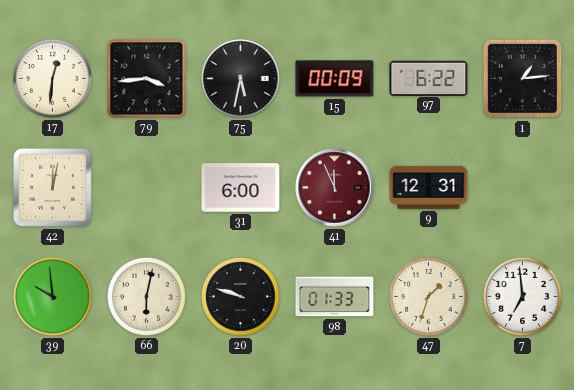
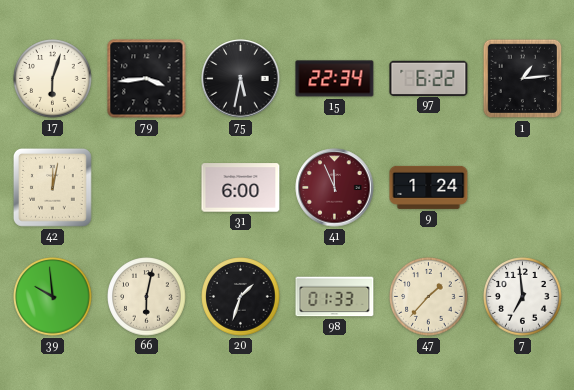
17: 12:31 -> 6:03
15: 00:09 -> 22:34
9: 12:31 -> 1:24
20: 9:48 -> 1:33
47: 1:33 -> 1:37
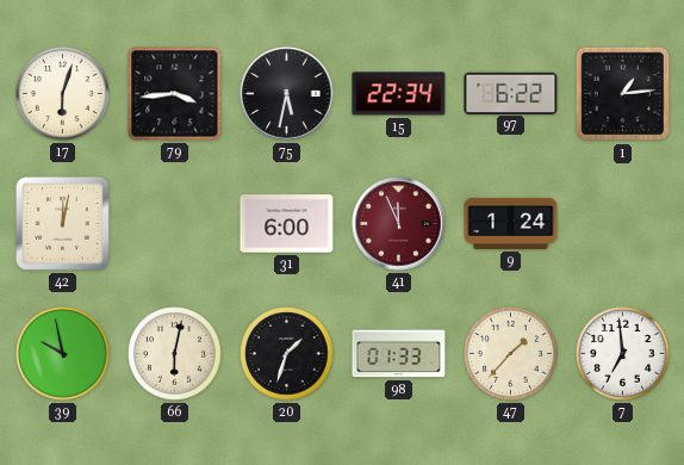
39: 9:59 -> 9:58
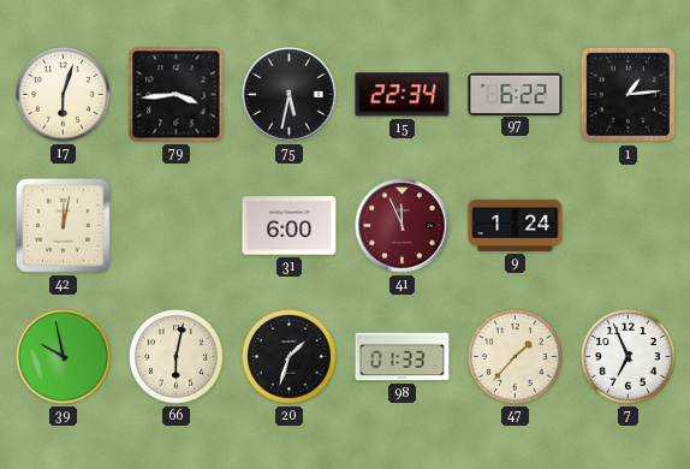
7: 6:59 -> 6:56
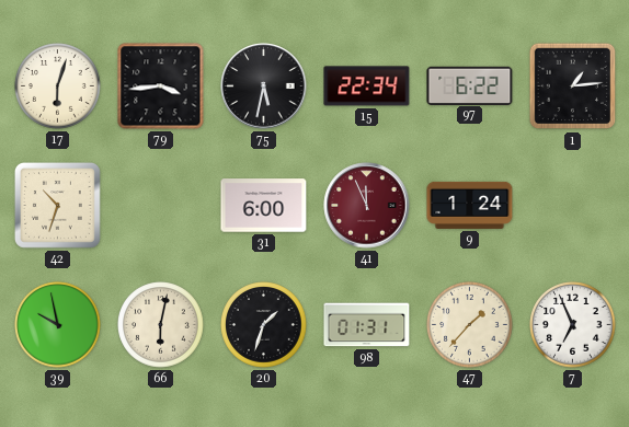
42: 12:02 -> 10:33
98: 01:33 -> 01:31
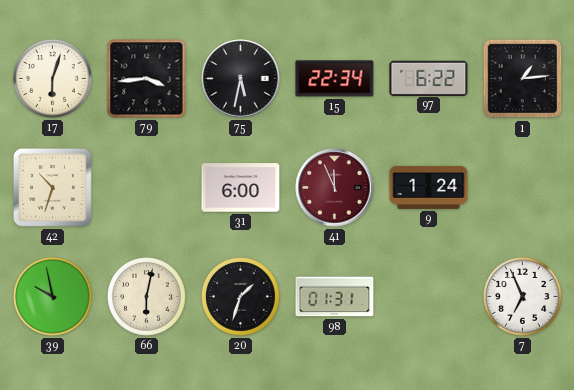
47: 1:37 -> none
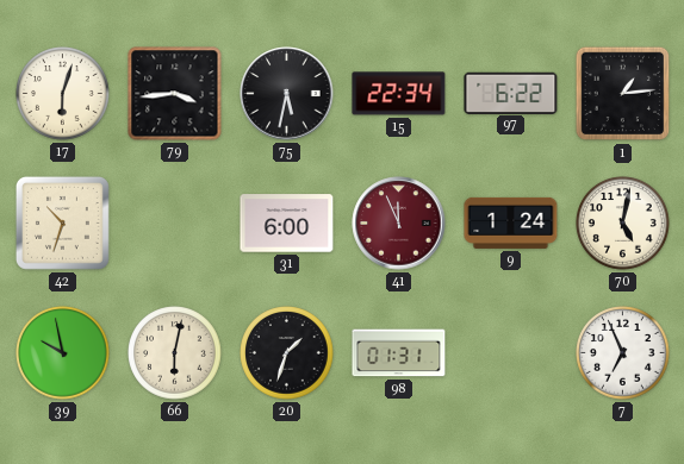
70: none -> 5:02
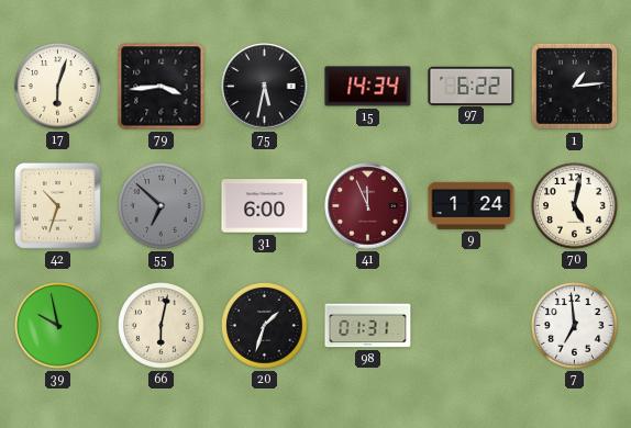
15: 22:34 -> 14:34
55: none -> 6:52
7: 6:56 -> 6:59
